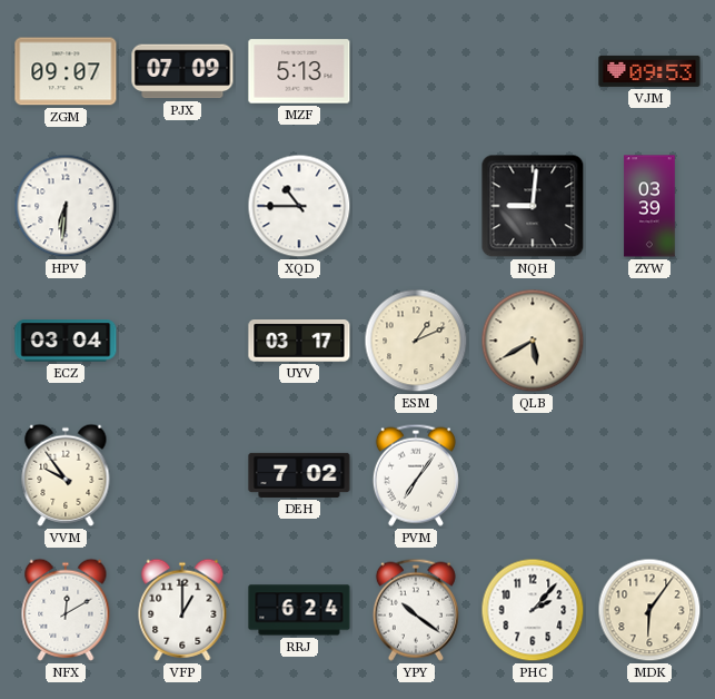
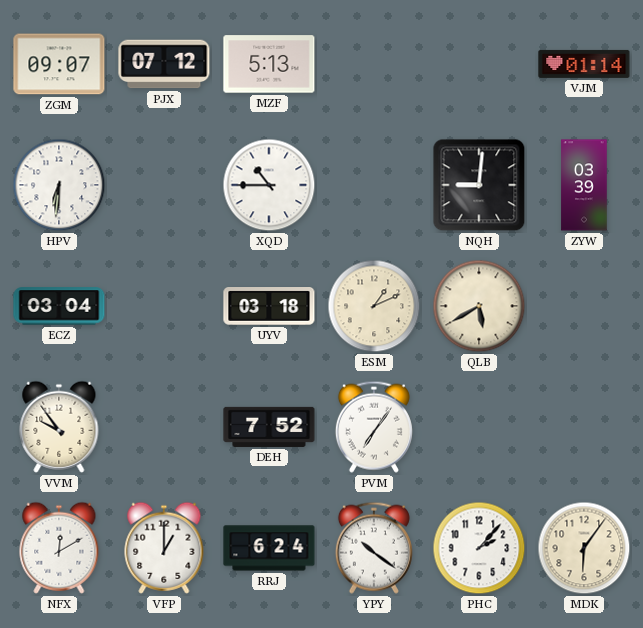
PJX: 07:09 -> 07:12
VJM: 09:53 -> 01:14
UYV: 03:17 -> 03:18
DEH: 7:02 -> 7:52
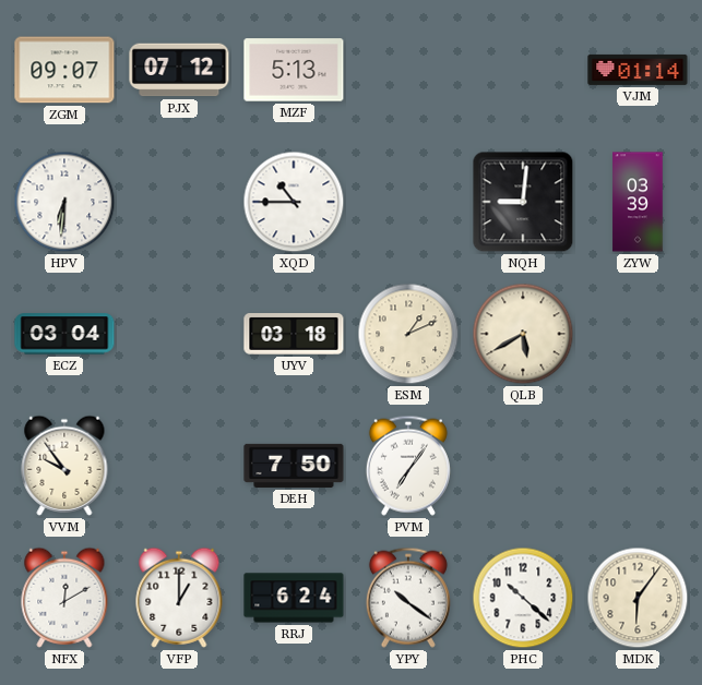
DEH: 7:52 -> 7:50
PHC: 2:07 -> 10:22
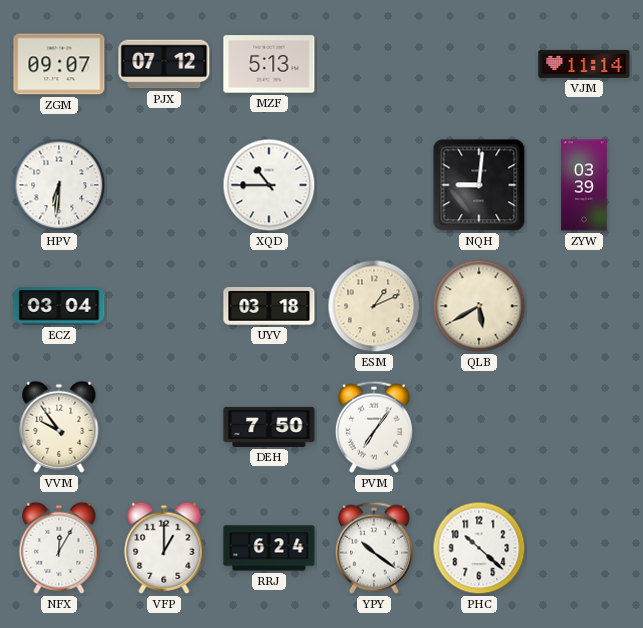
VJM: 01:14 -> 11:14
NFX: 12:10 -> 12:05
MDK: 6:06 -> none
